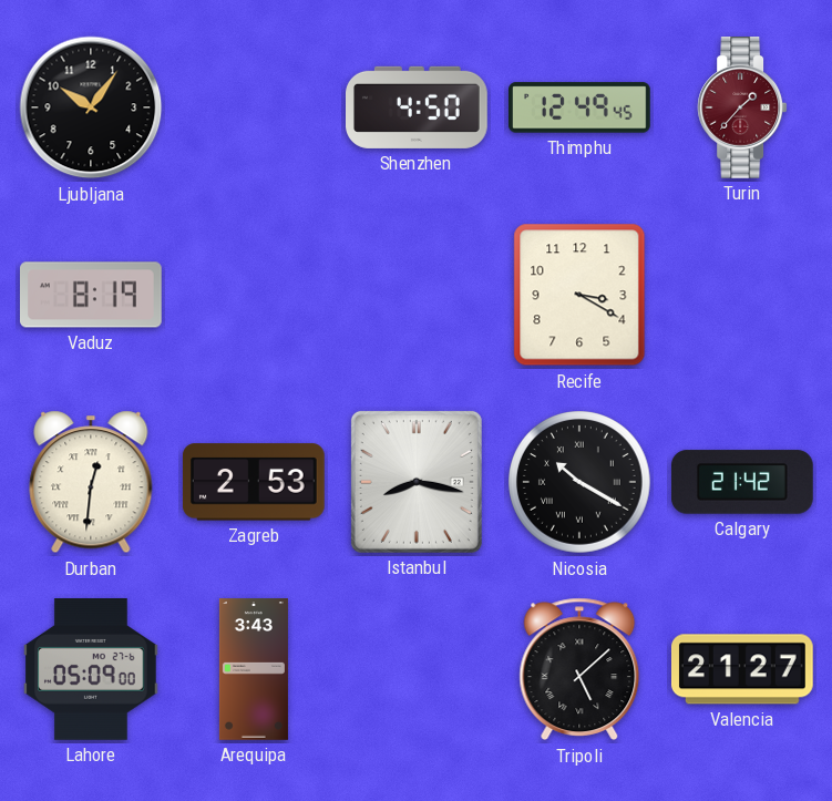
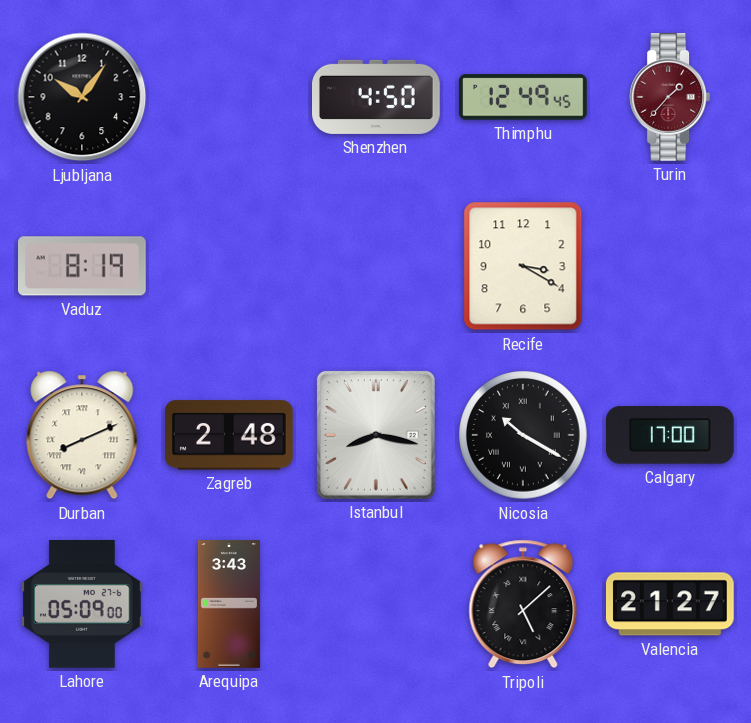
Durban: 12:31 -> 8:11
Zagreb: 2:53 -> 2:48
Calgary: 21:42 -> 17:00
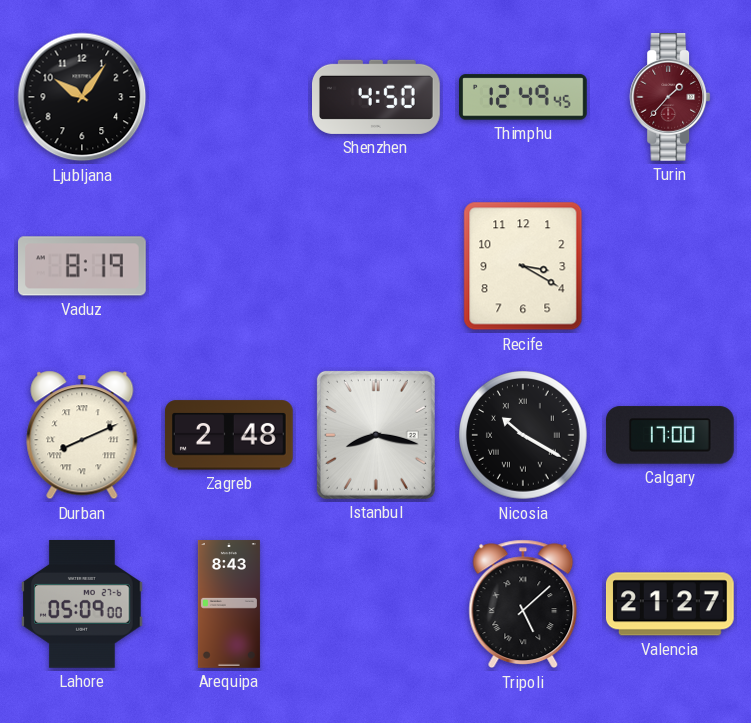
Arequipa: 3:43 -> 8:43
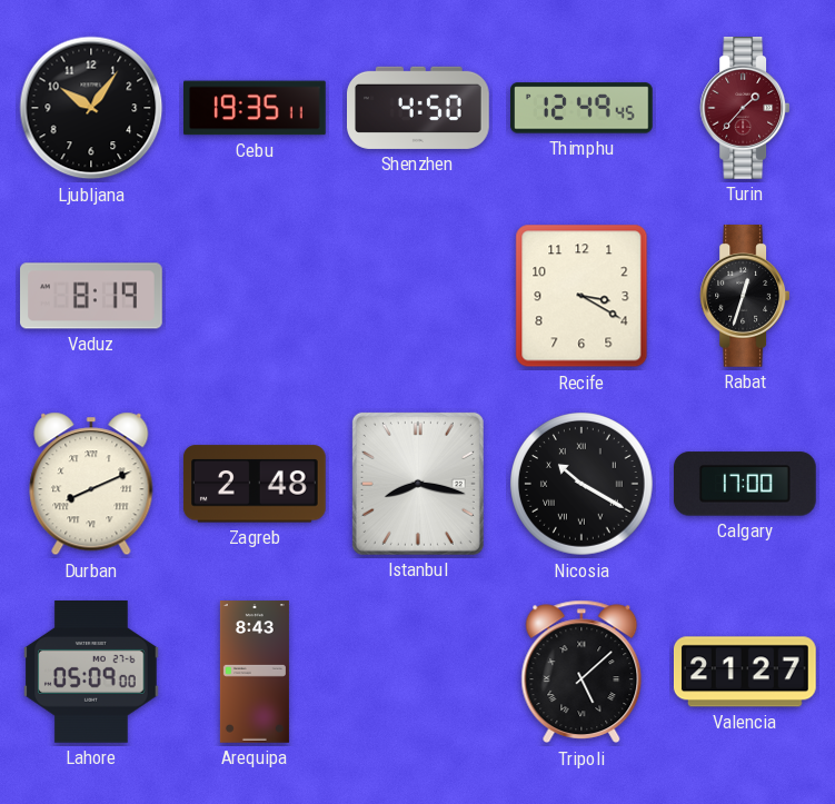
Cebu: none -> 19:35
Rabat: none -> 12:33
